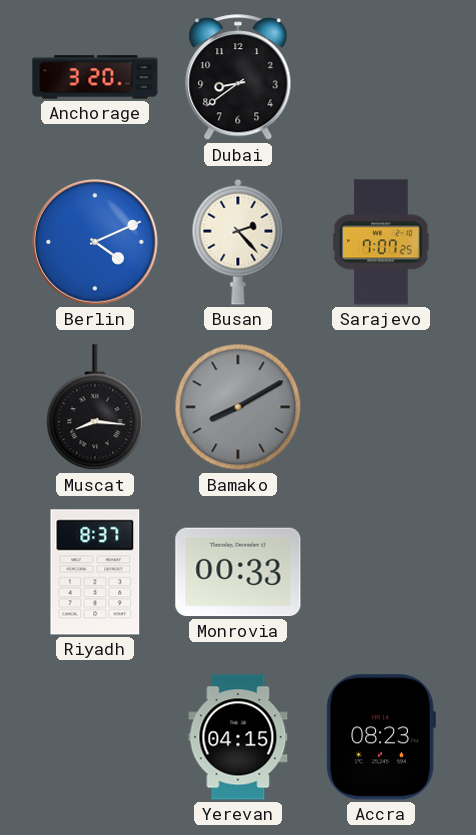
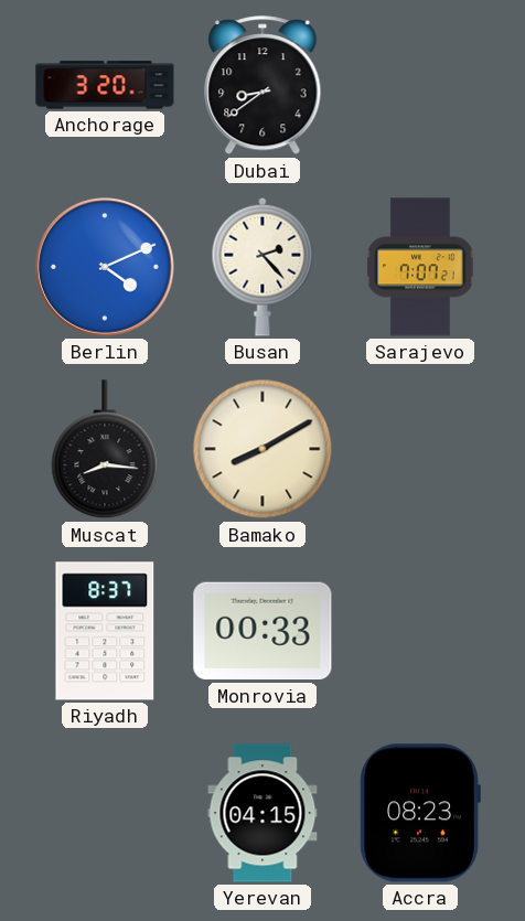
Sarajevo: 7:07:25 -> 7:07:21
Bamako dial: grey -> cream
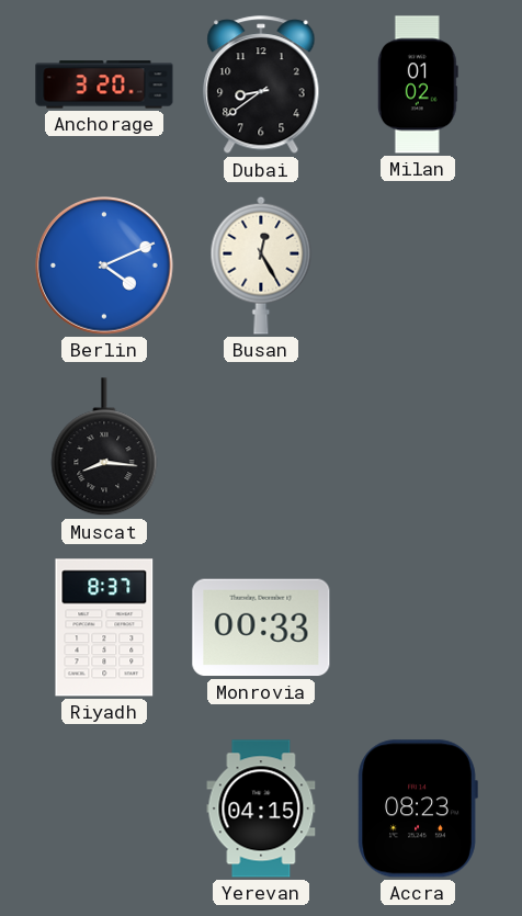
Milan: none -> 01:02
Busan: 2:23 -> 12:25
Sarajevo: 7:07 -> none
Bamako: 8:10 -> none
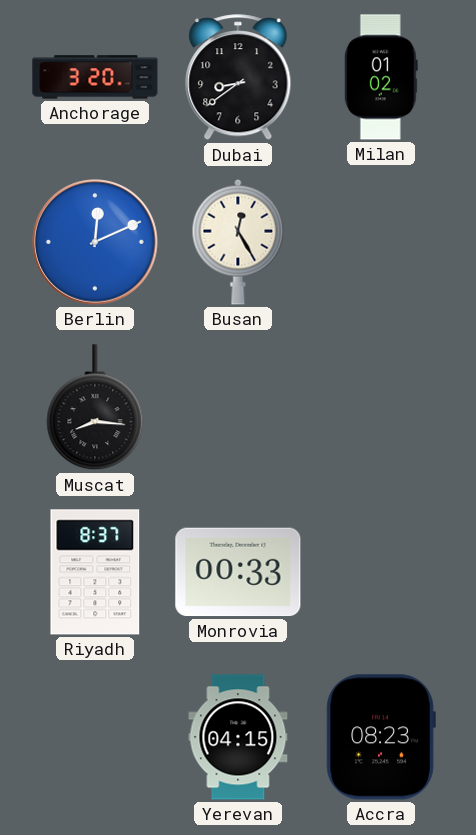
Berlin: 4:11 -> 12:11
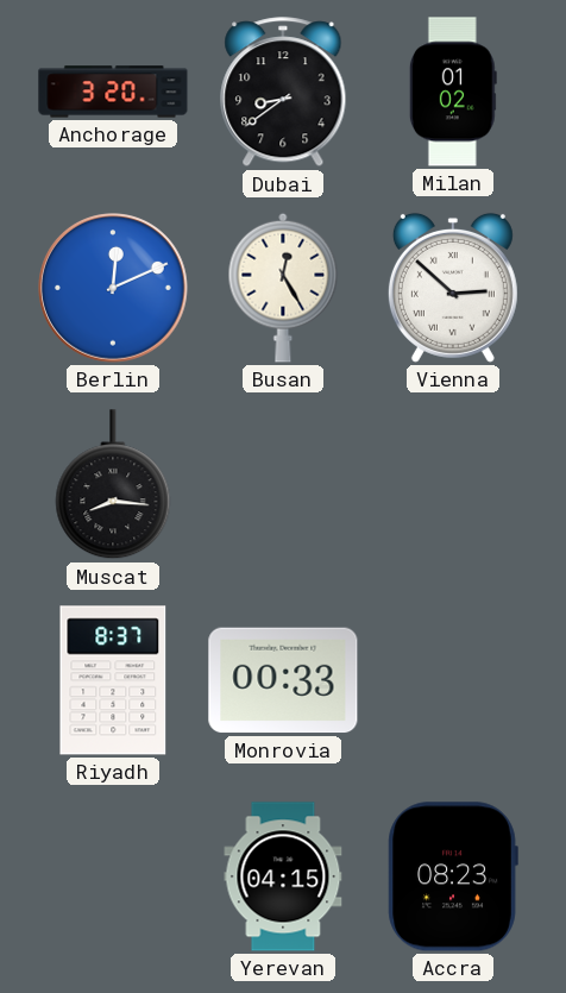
Vienna: none -> 2:52
